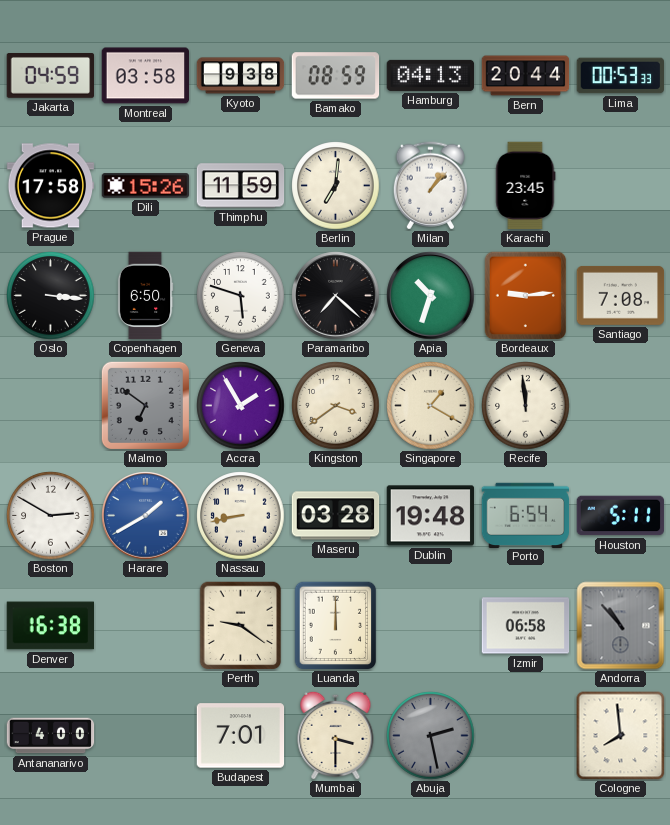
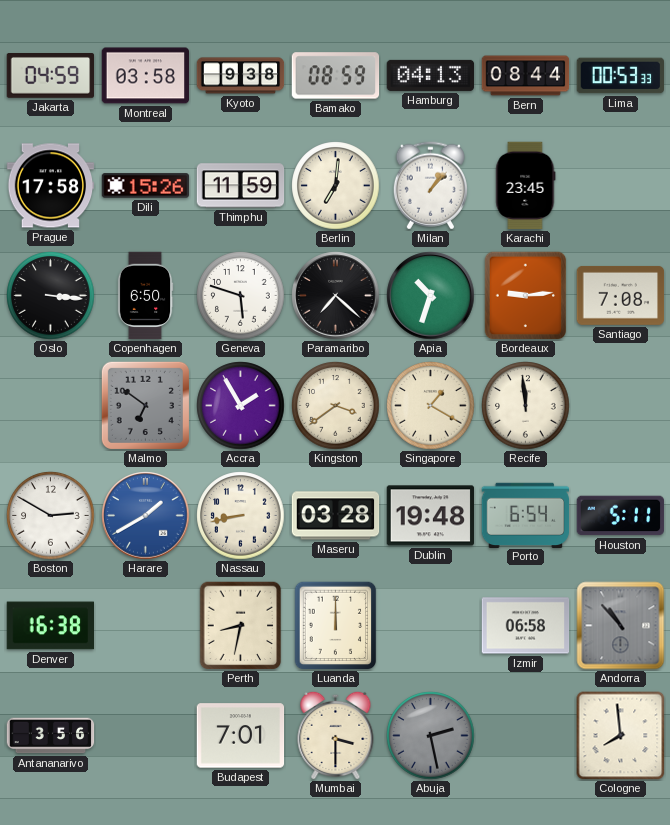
Bern: 20:44 -> 08:44
Perth: 9:21 -> 8:32
Antananarivo: 4:00 -> 3:56
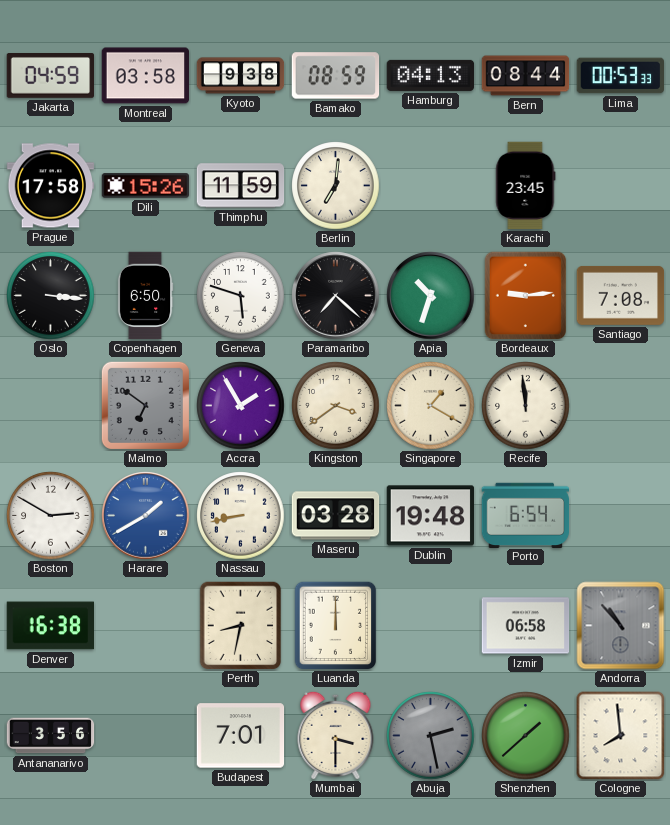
Milan: 1:07 -> none
Houston: 5:11 -> none
Shenzhen: none -> 1:38
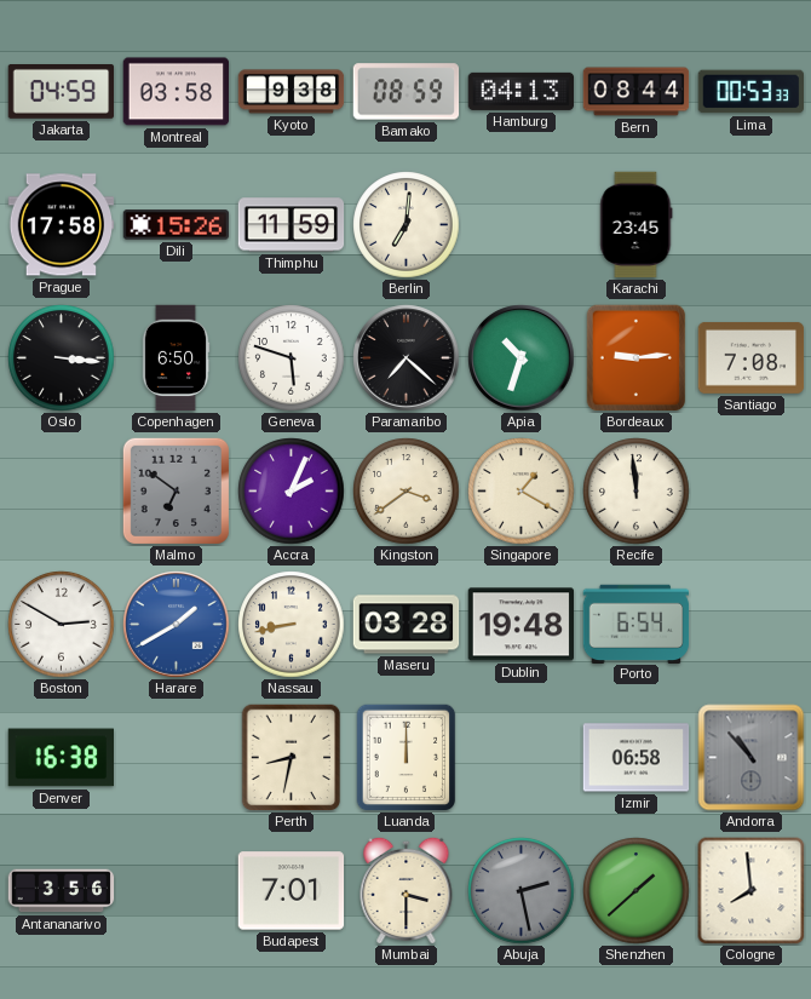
Accra: 1:55 -> 2:04
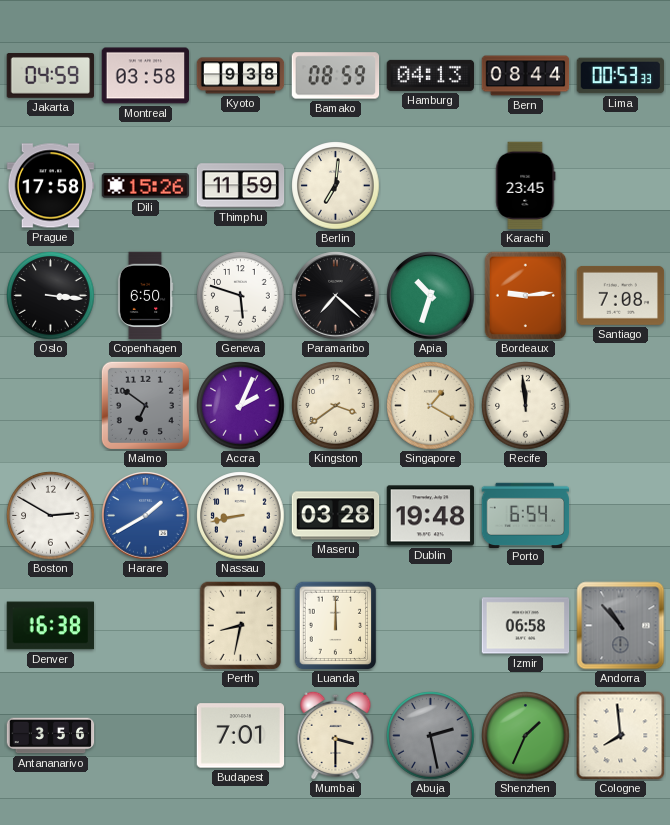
Shenzhen: 1:38 -> 1:34
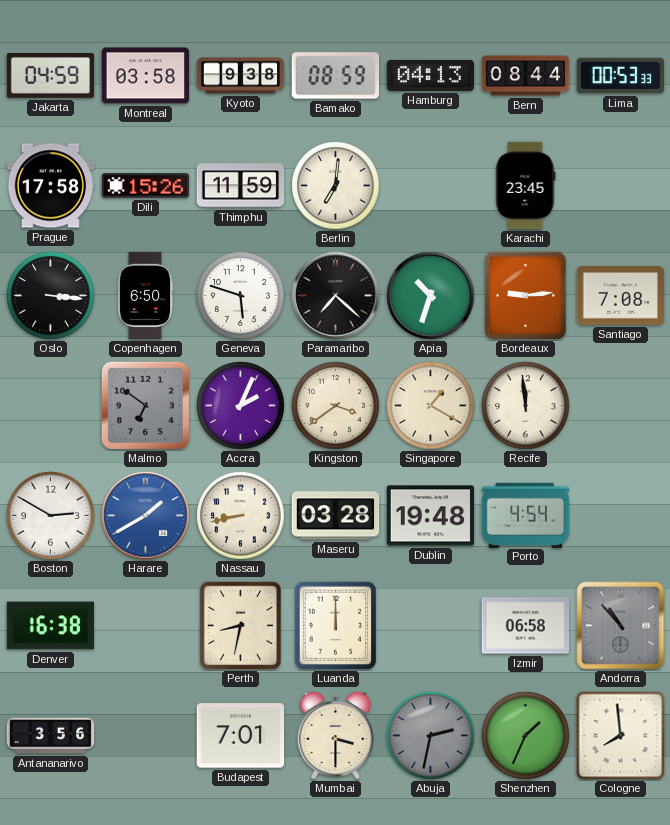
Porto: 6:54 -> 4:54
Abuja: 2:28 -> 2:32
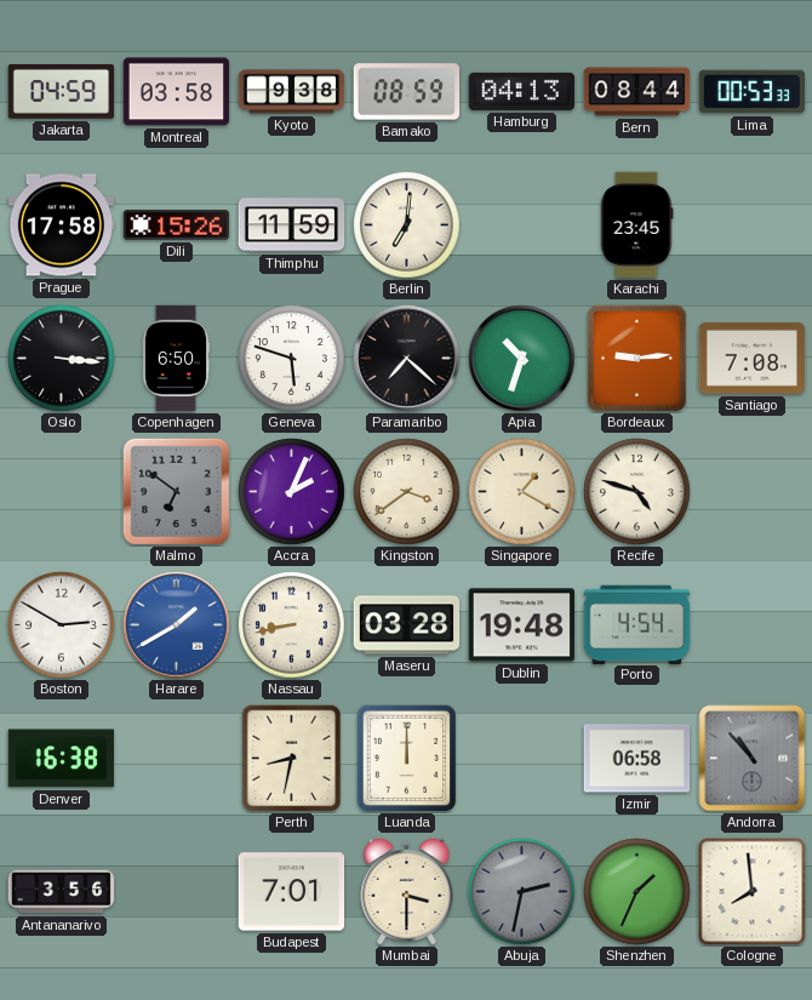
Recife: 11:59 -> 4:48
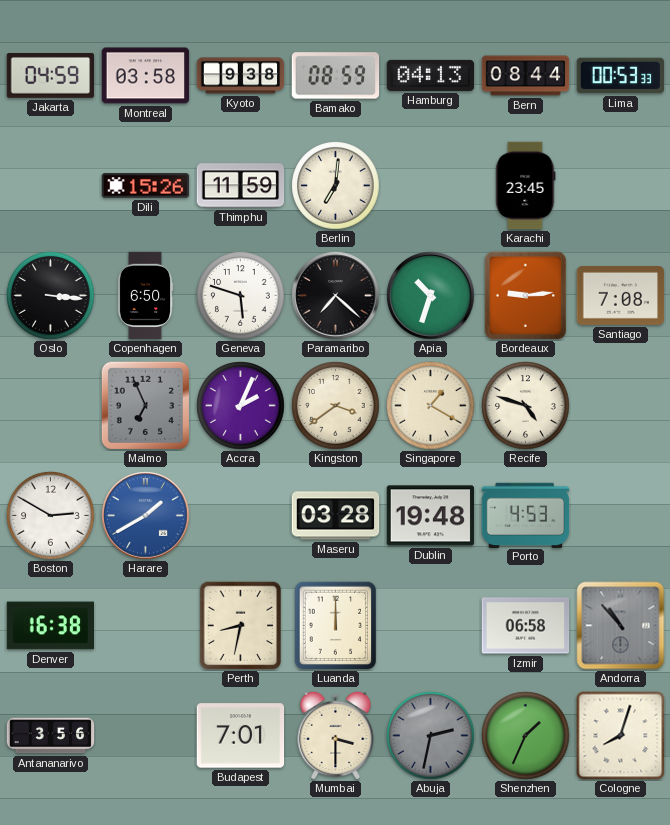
Prague: 17:58 -> none
Malmo: 6:51 -> 6:56
Nassau: 8:43 -> none
Porto: 4:54 -> 4:53
Cologne: 7:59 -> 8:03
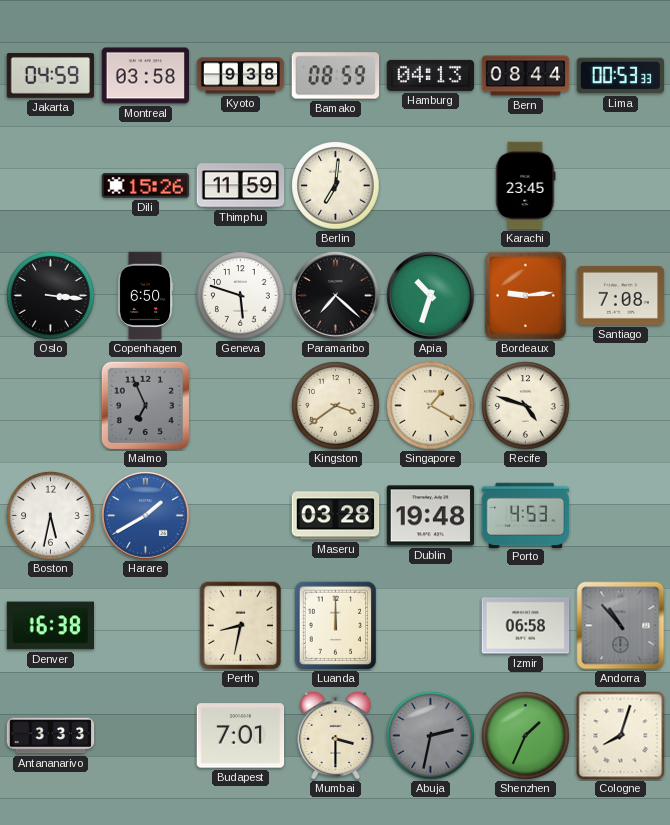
Accra: 2:04 -> none
Boston: 2:50 -> 5:32
Antananarivo: 3:56 -> 3:33
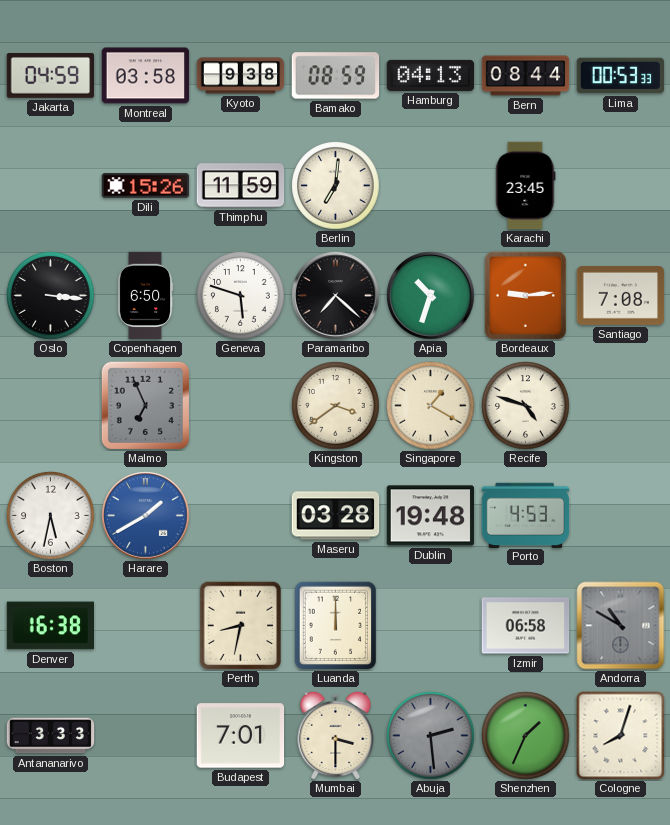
Andorra: 10:53 -> 10:50
Abuja: 2:32 -> 2:29
